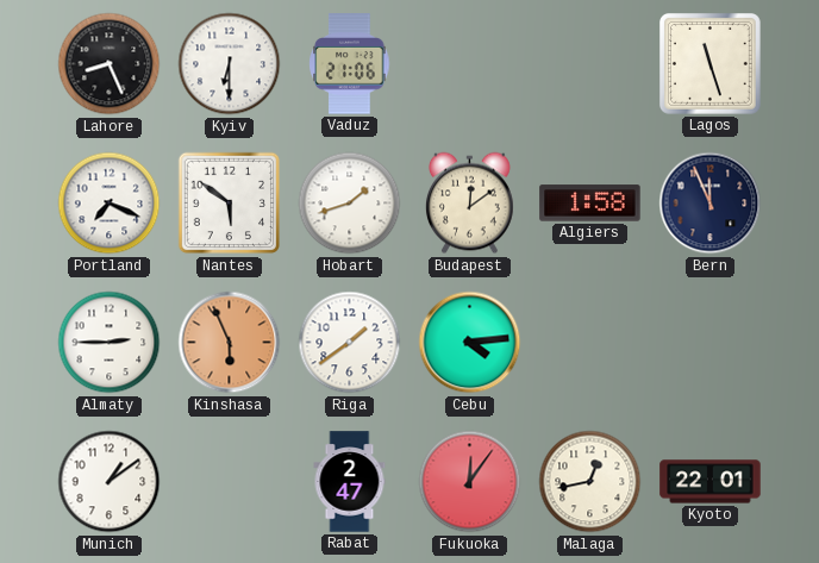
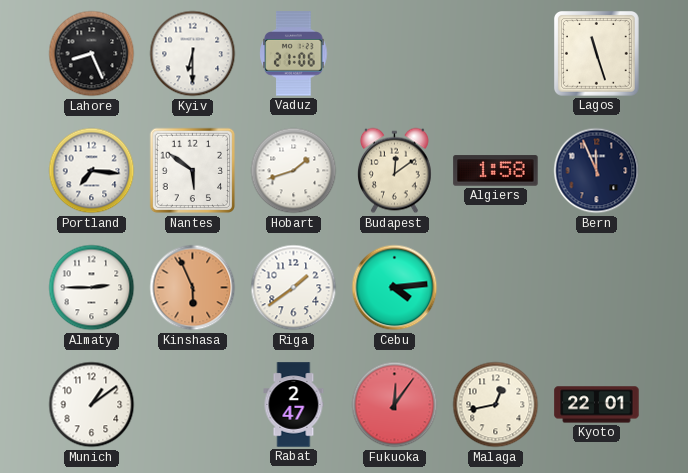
Portland: 7:19 -> 7:16
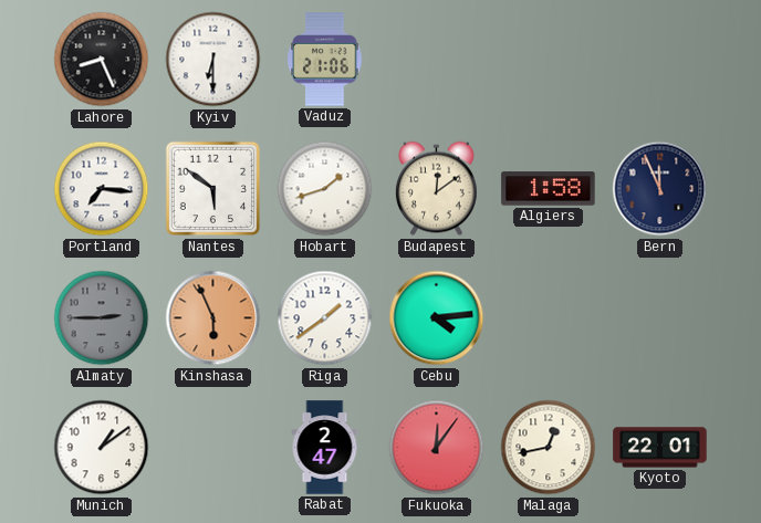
Lagos: 11:27 -> none
Almaty dial: white -> grey
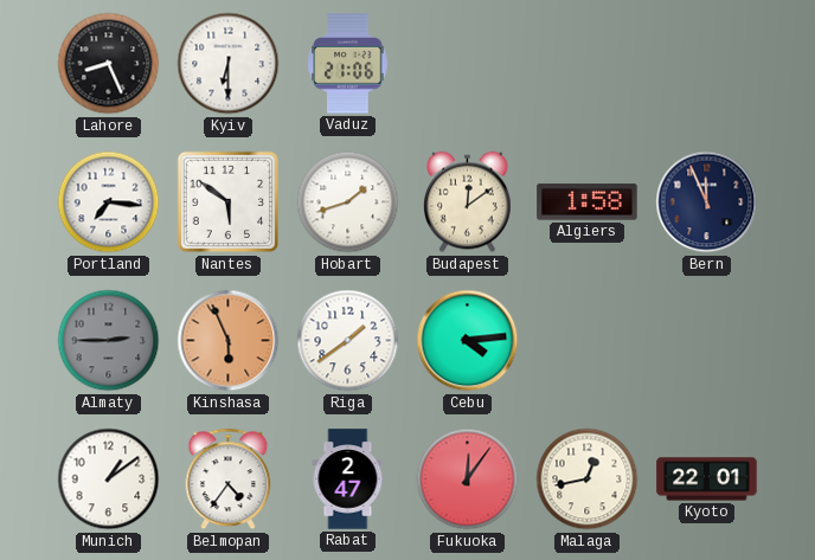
Belmopan: none -> 4:36
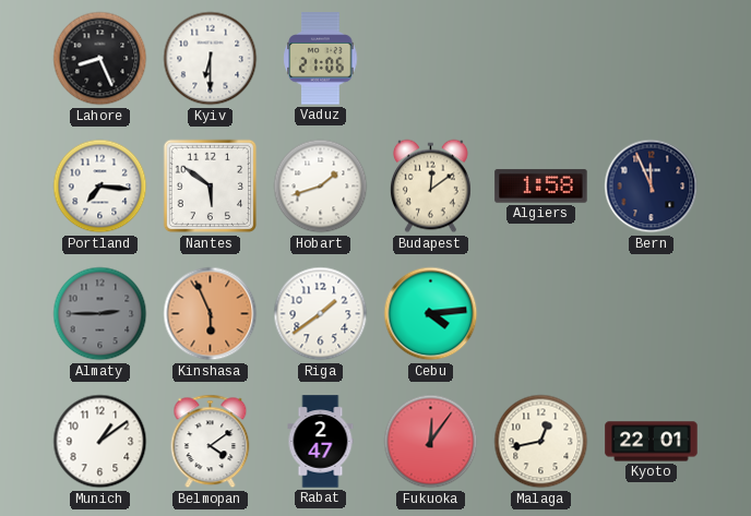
Belmopan: 4:36 -> 4:09
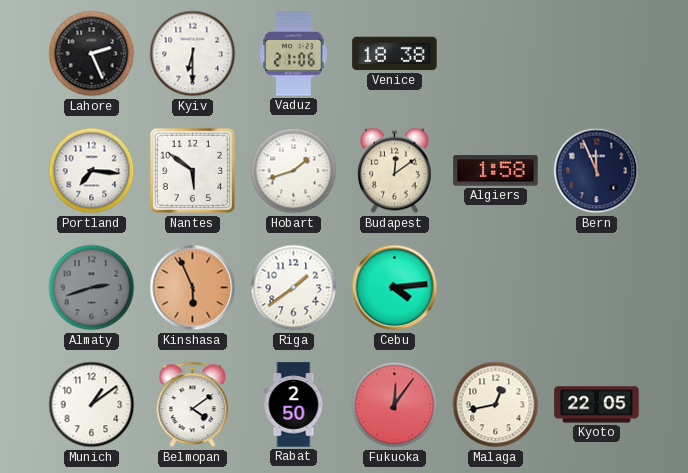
Lahore: 8:26 -> 2:26
Venice: none -> 18:38
Almaty: 2:45 -> 2:42
Rabat: 2:47 -> 2:50
Kyoto: 22:01 -> 22:05
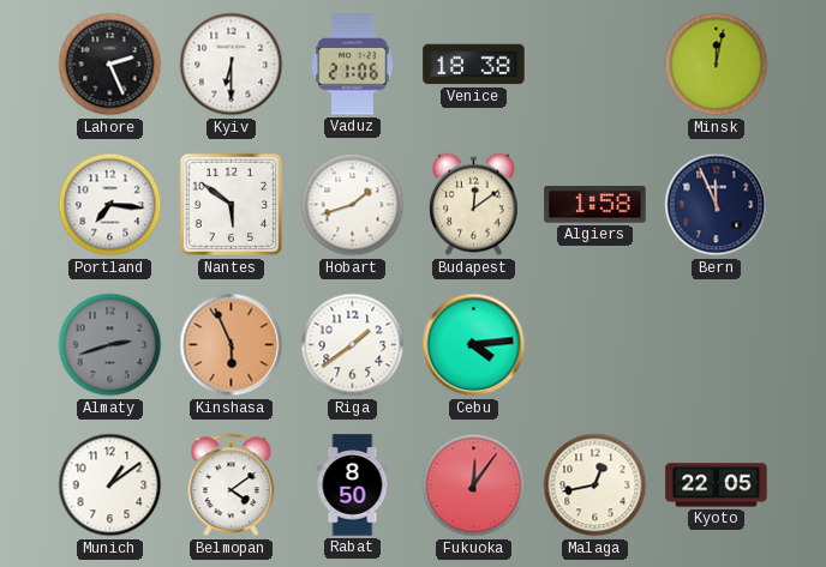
Minsk: none -> 12:02
Rabat: 2:50 -> 8:50
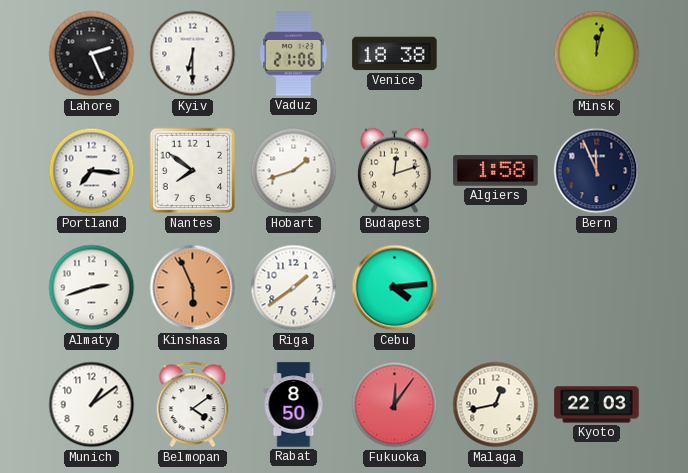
Nantes: 5:51 -> 7:51
Budapest: 12:09 -> 12:12
Almaty dial: grey -> white
Kyoto: 22:05 -> 22:03
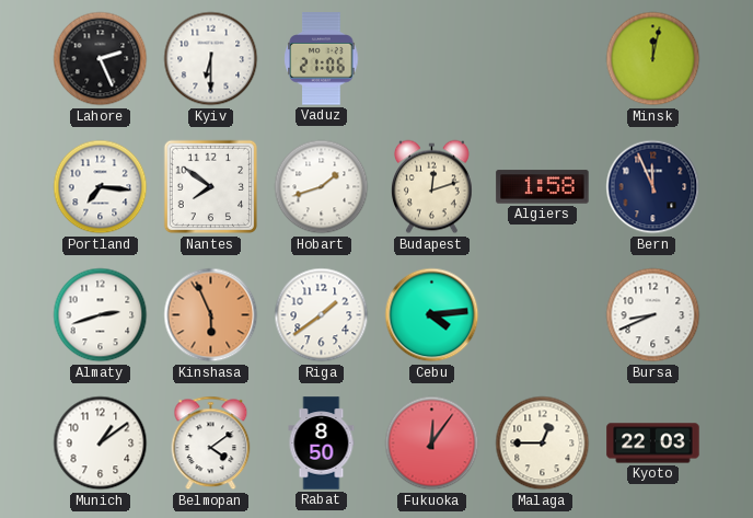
Venice: 18:38 -> none
Bursa: none -> 8:41
Malaga: 12:43 -> 12:45
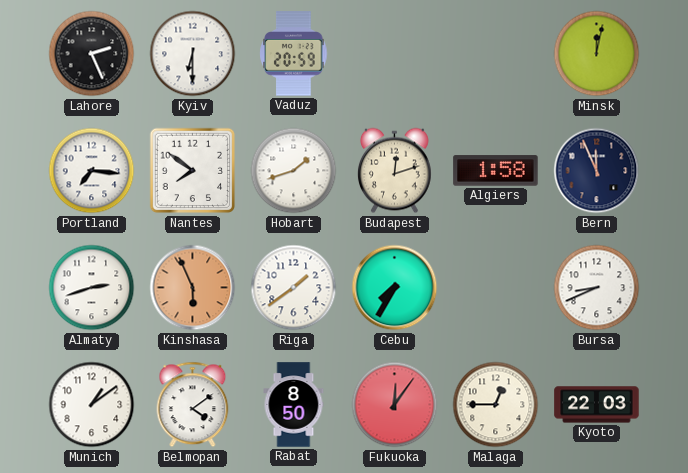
Vaduz: 21:06 -> 20:59
Cebu: 4:14 -> 7:35
